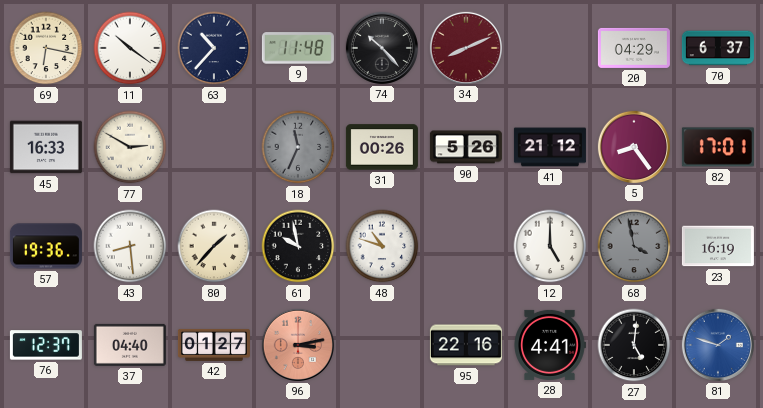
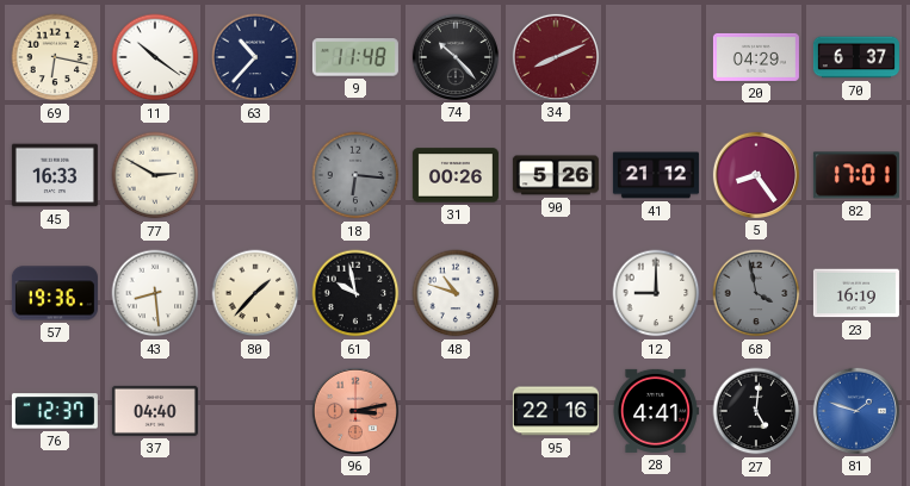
18: 11:34 -> 6:16
12: 5:00 -> 9:00
42: 01:27 -> none
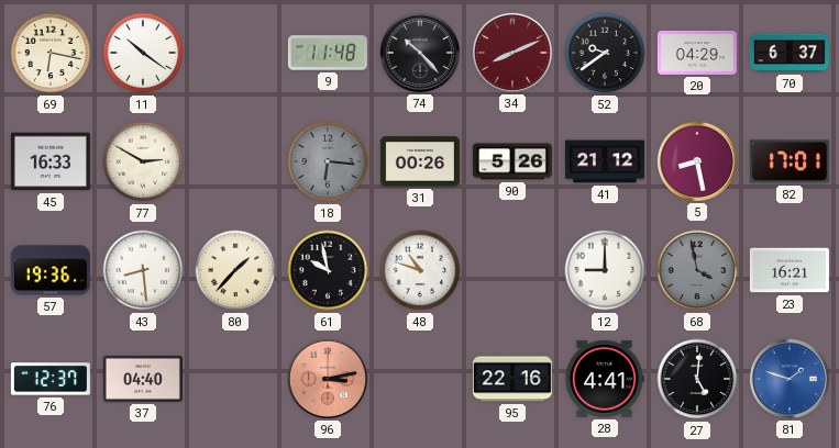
63: 10:37 -> none
52: none -> 9:39
5: 8:24 -> 8:28
23: 16:19 -> 16:21
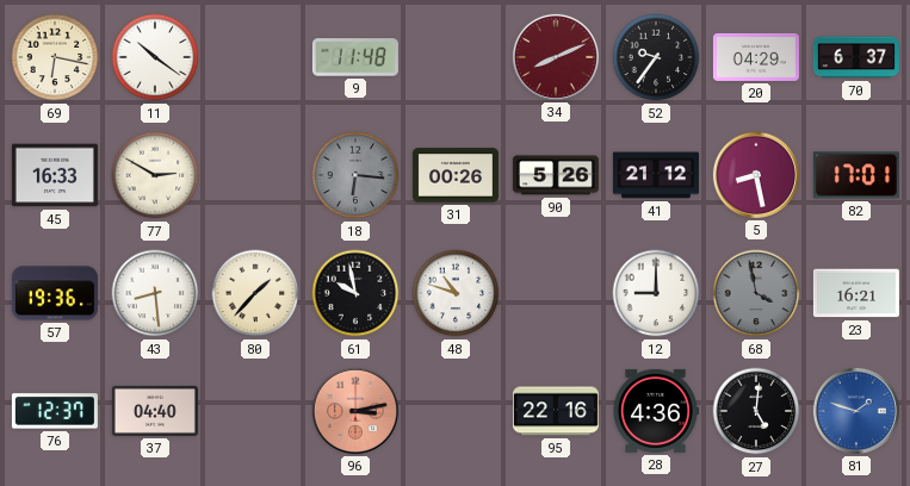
74: 10:23 -> none
52: 9:39 -> 9:36
28: 4:41 -> 4:36
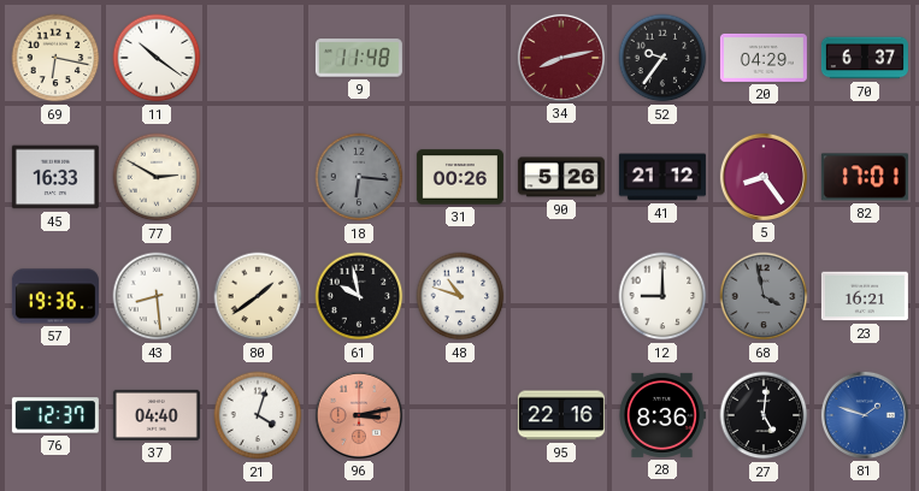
34: 8:11 -> 8:13
5: 8:28 -> 8:24
80: 1:37 -> 1:39
21: none -> 4:03
28: 4:36 -> 8:36
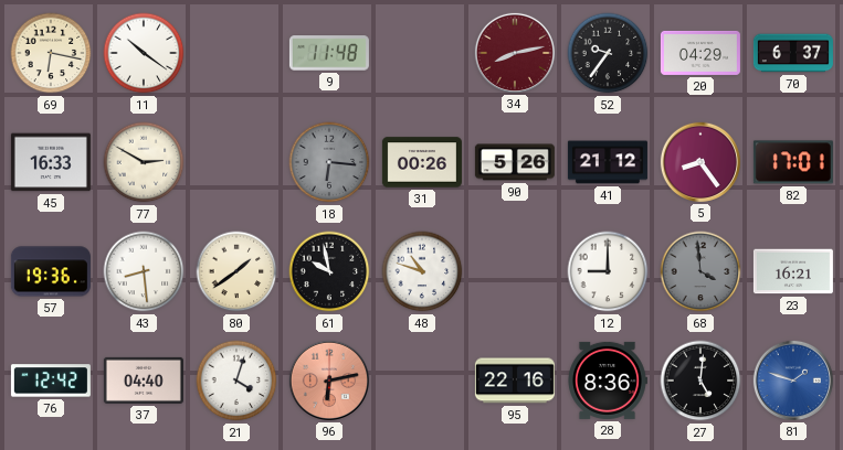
68: 3:58 -> 3:59
76: 12:37 -> 12:42
96: 3:13 -> 6:13
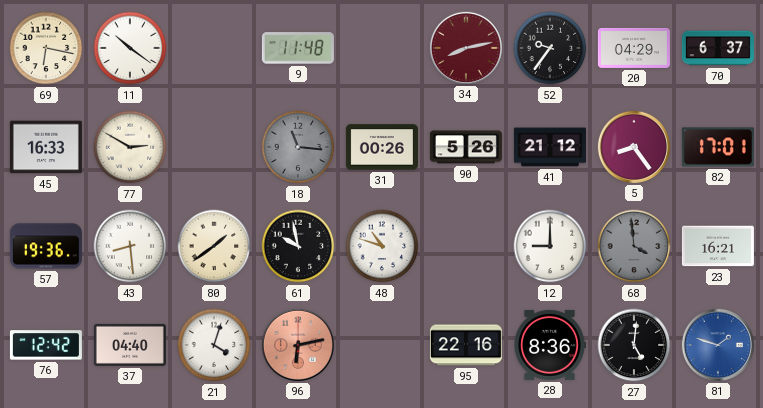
18: 6:16 -> 11:16
